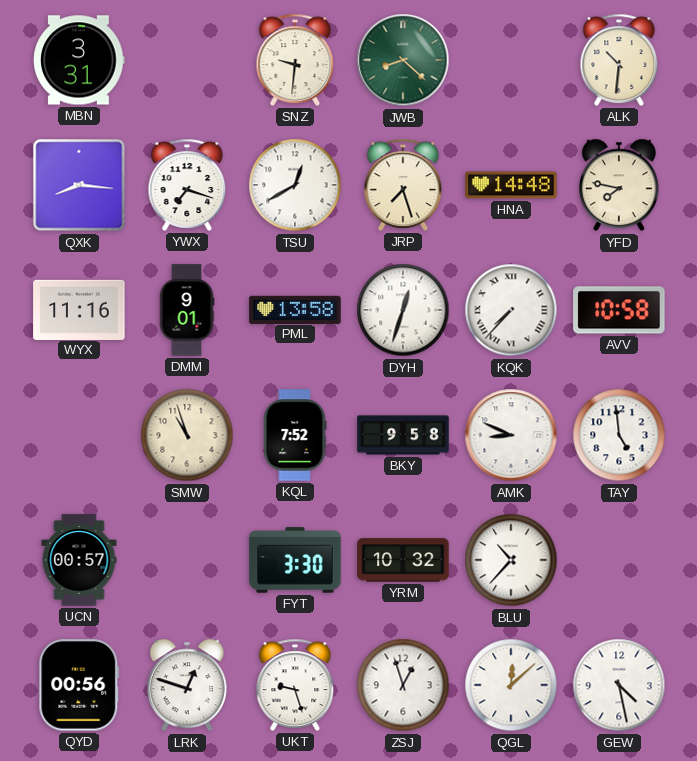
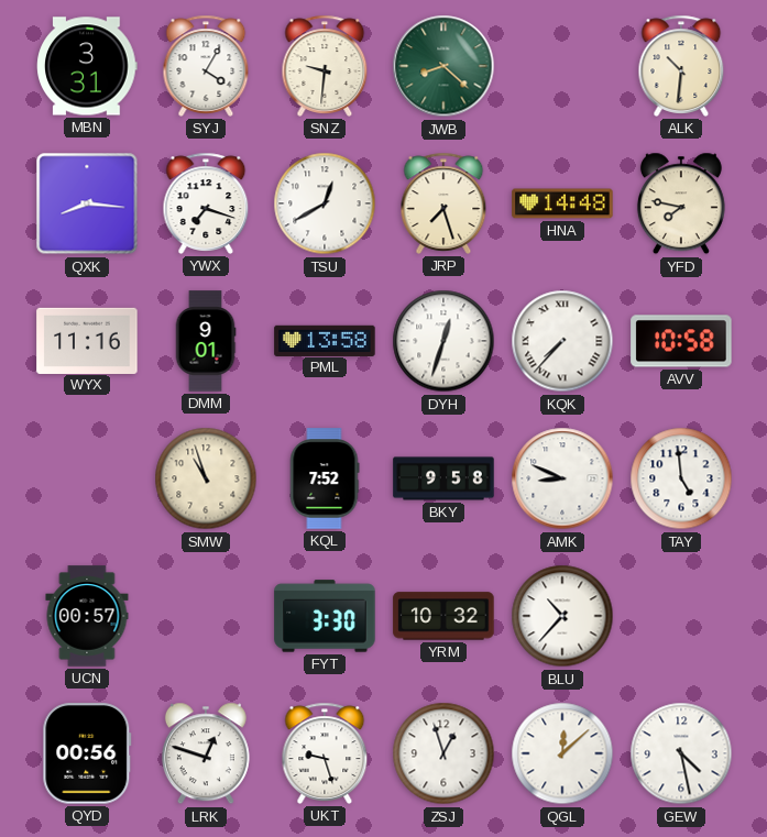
SYJ: none -> 4:05
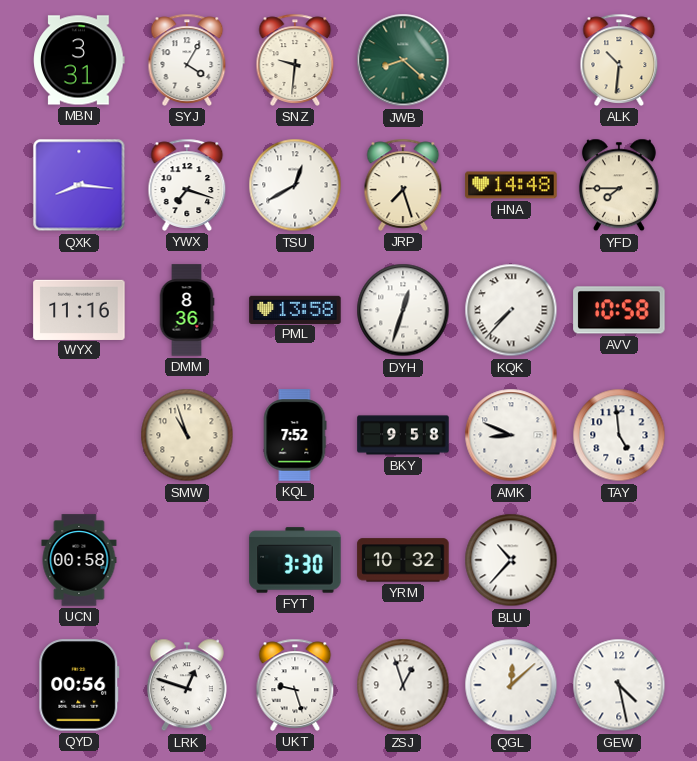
YFD: 7:47 -> 7:45
DMM: 9:01 -> 8:36
UCN: 00:57 -> 00:58
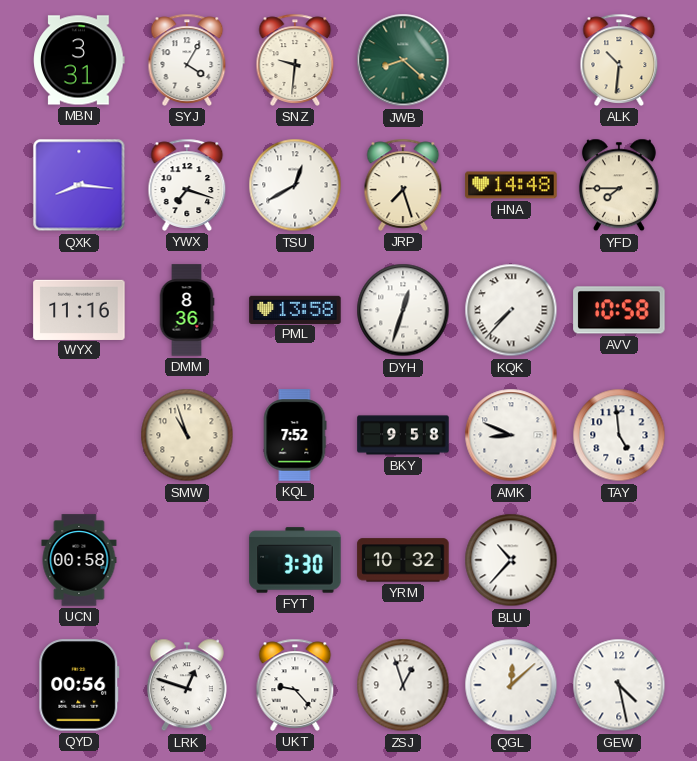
UKT: 9:27 -> 9:23
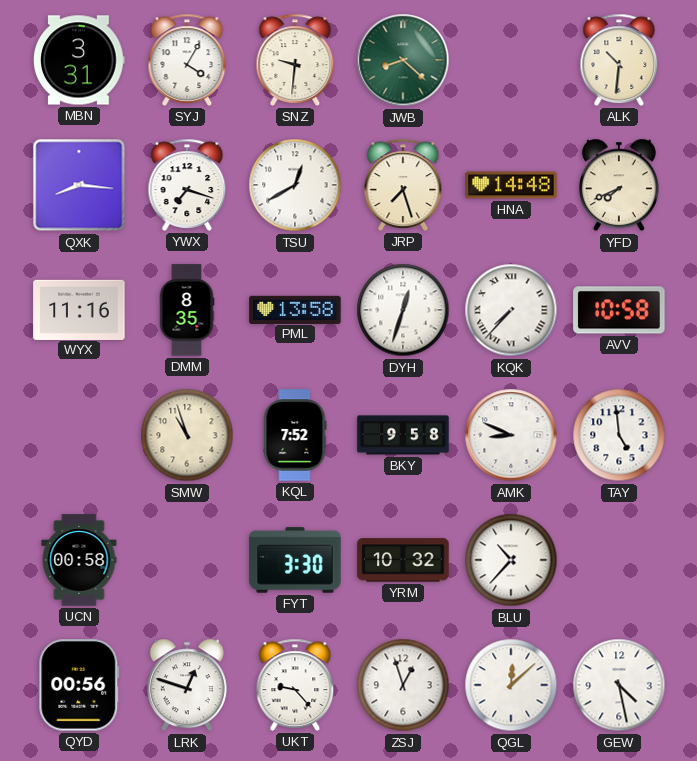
YFD: 7:45 -> 7:41
DMM: 8:36 -> 8:35
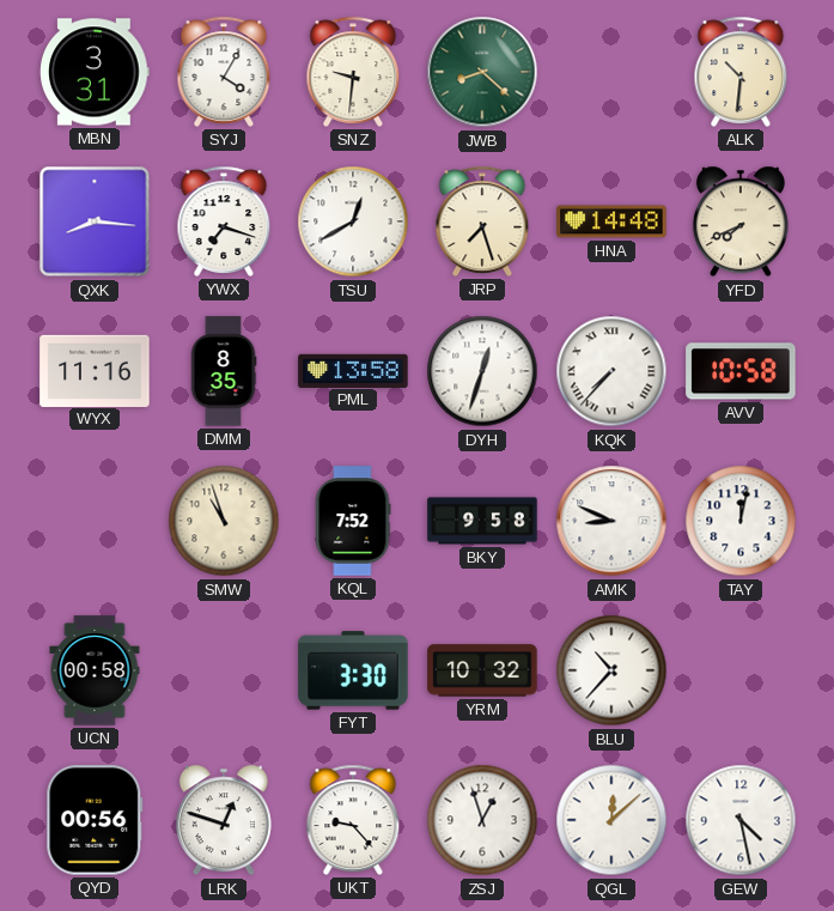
TAY: 4:59 -> 12:02
